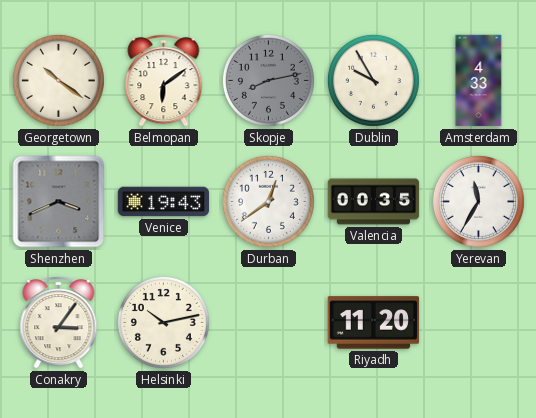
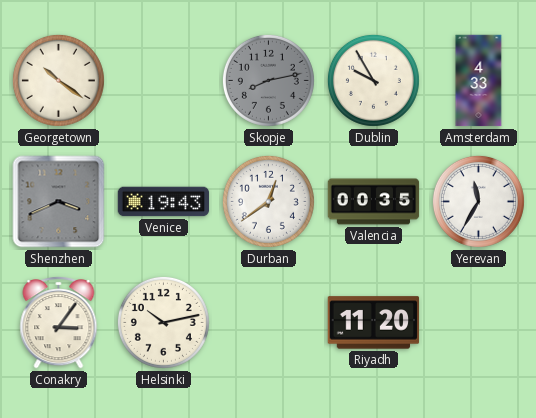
Belmopan: 6:09 -> none
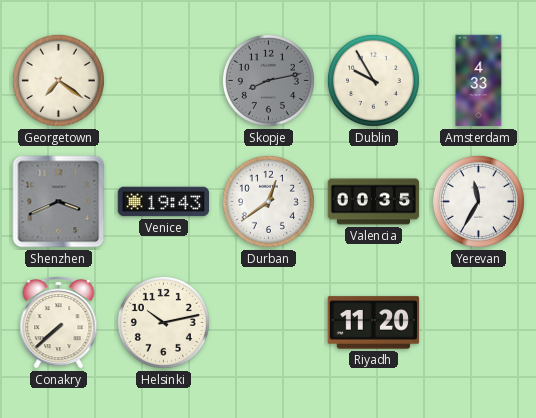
Georgetown: 10:21 -> 7:21
Conakry: 3:06 -> 7:38
